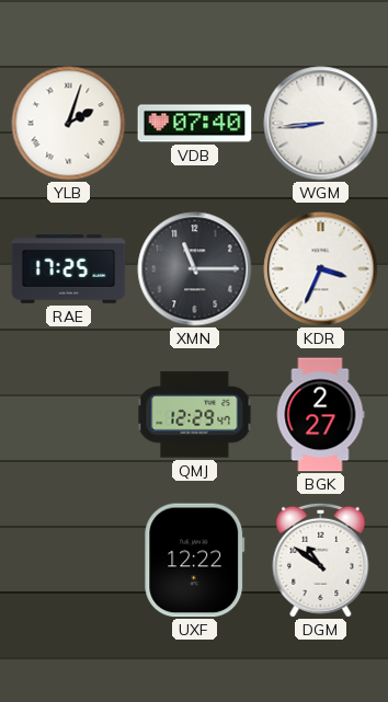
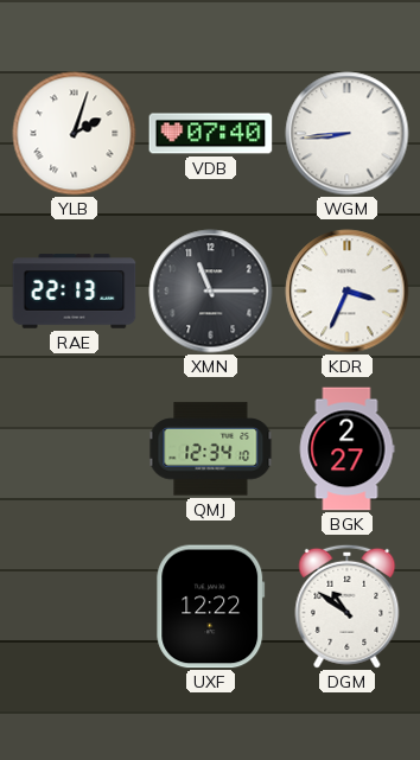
RAE: 17:25 -> 22:13
QMJ: 12:29 -> 12:34
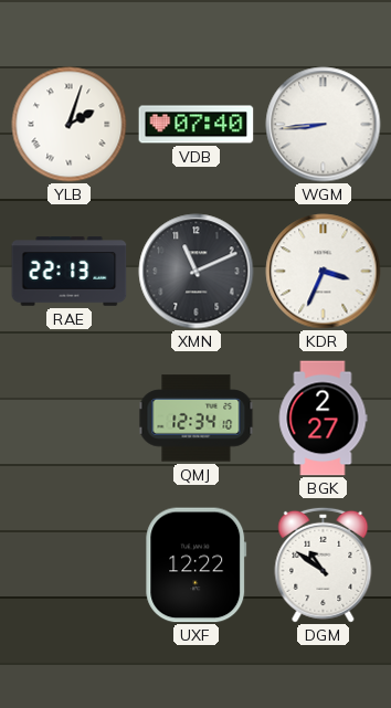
XMN: 11:15 -> 11:11
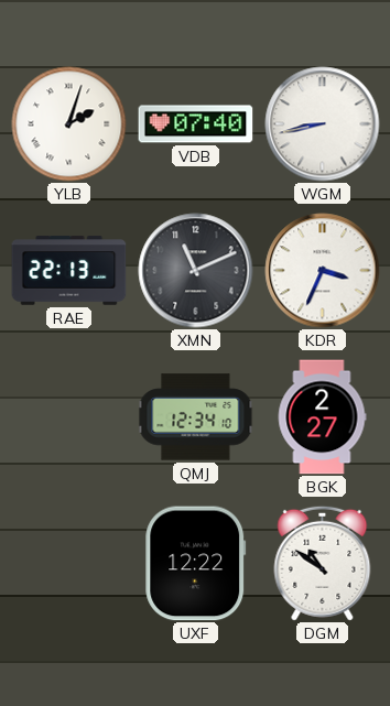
WGM: 8:44 -> 8:43
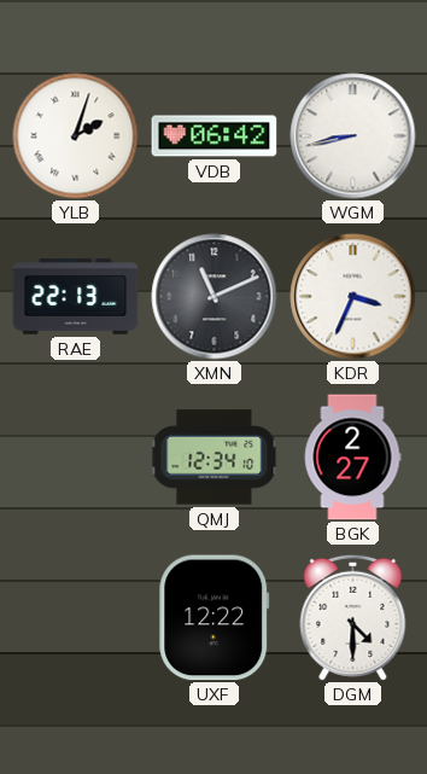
VDB: 07:40 -> 06:42
DGM: 10:51 -> 4:30
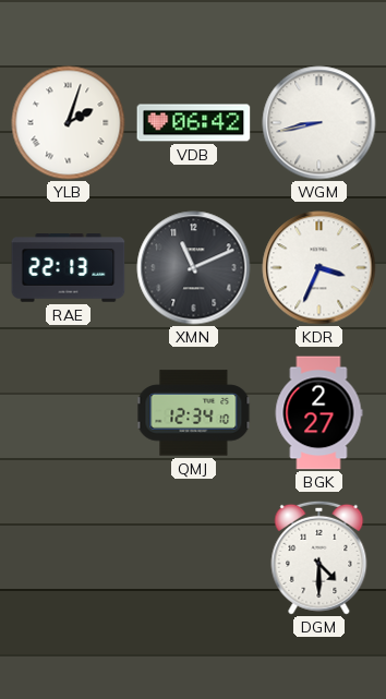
UXF: 12:22 -> none
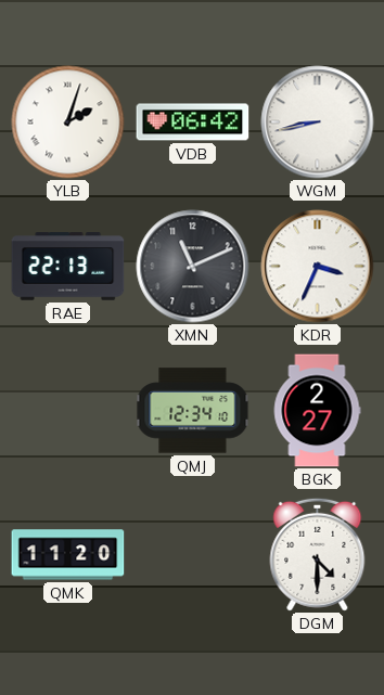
QMK: none -> 11:20
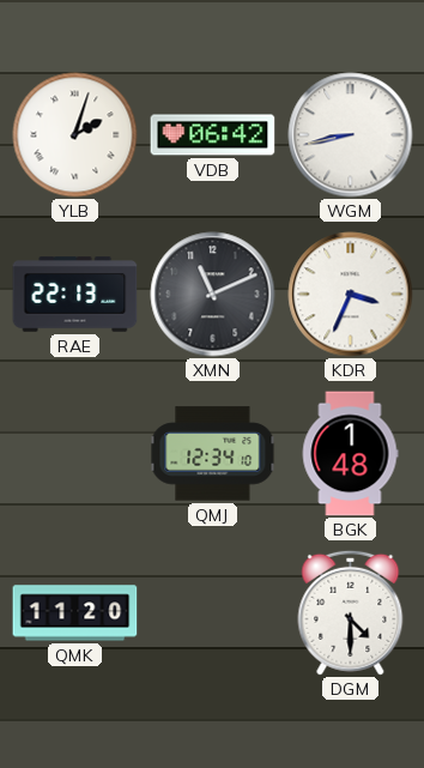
BGK: 2:27 -> 1:48
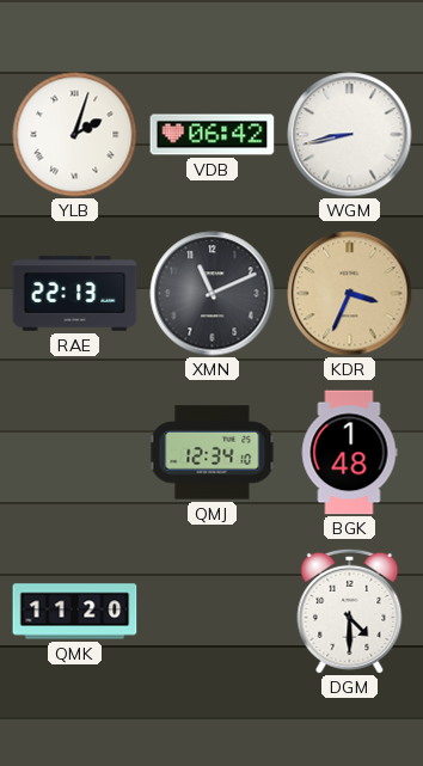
KDR dial: white -> champagne
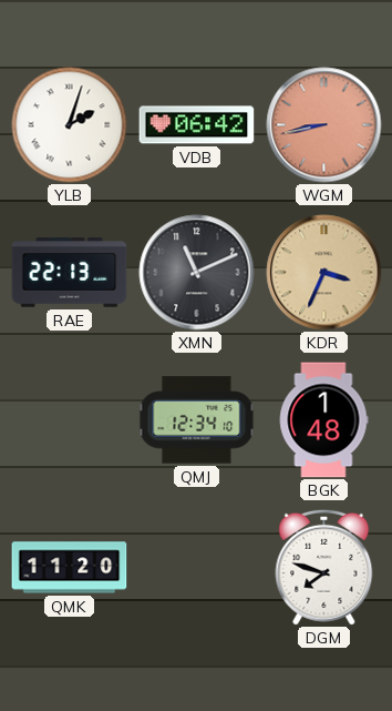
WGM dial: white -> salmon
DGM: 4:30 -> 7:48
